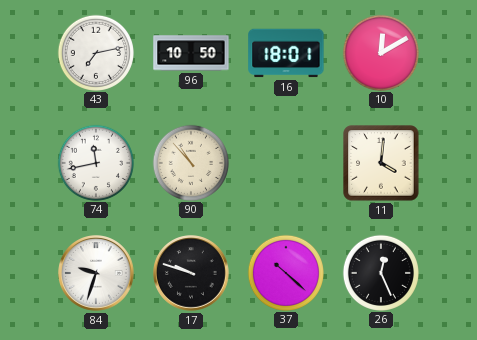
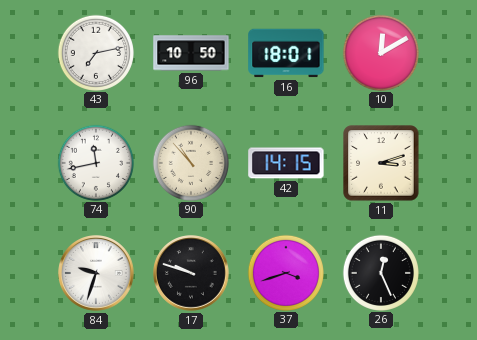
42: none -> 14:15
11: 4:01 -> 3:12
37: 10:22 -> 3:42
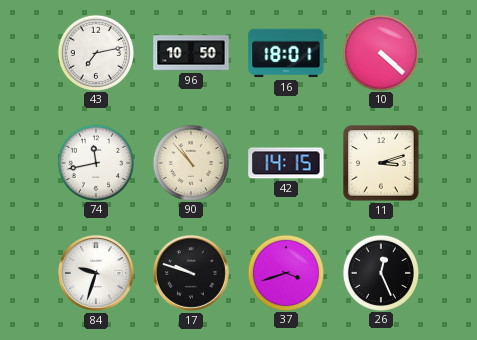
10: 12:10 -> 4:22
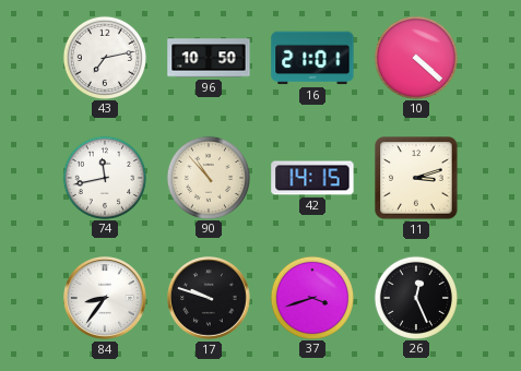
16: 18:01 -> 21:01
84: 9:33 -> 8:36
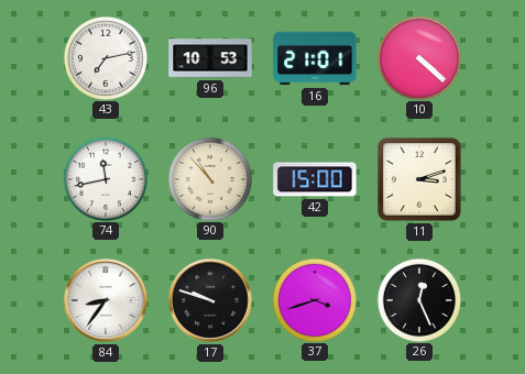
96: 10:50 -> 10:53
42: 14:15 -> 15:00
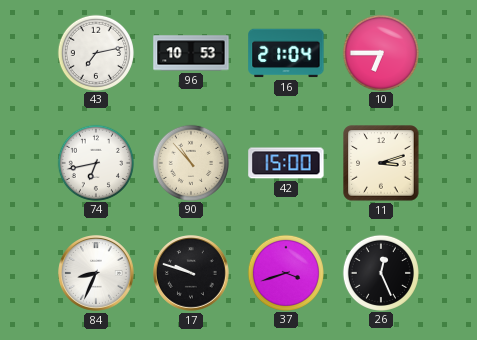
16: 21:01 -> 21:04
10: 4:22 -> 6:45
74: 11:43 -> 6:43
84: 8:36 -> 8:34
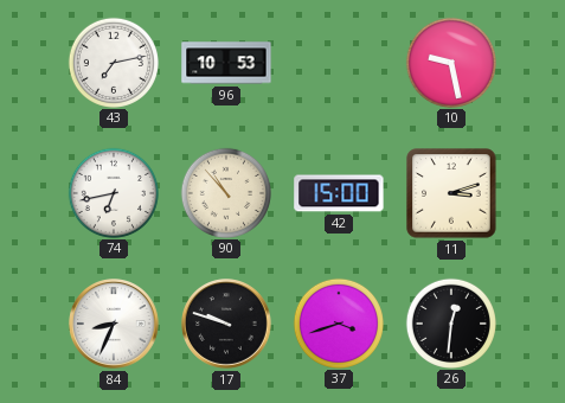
16: 21:04 -> none
10: 6:45 -> 9:28
26: 12:26 -> 12:31
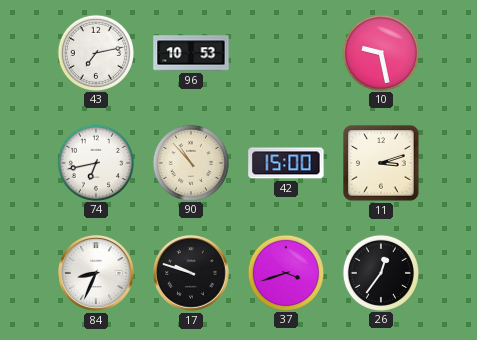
26: 12:31 -> 12:36
